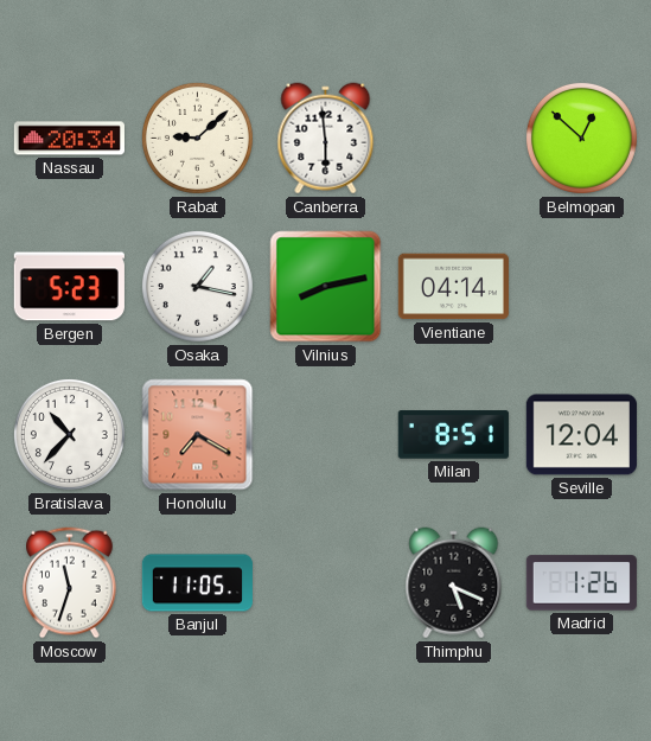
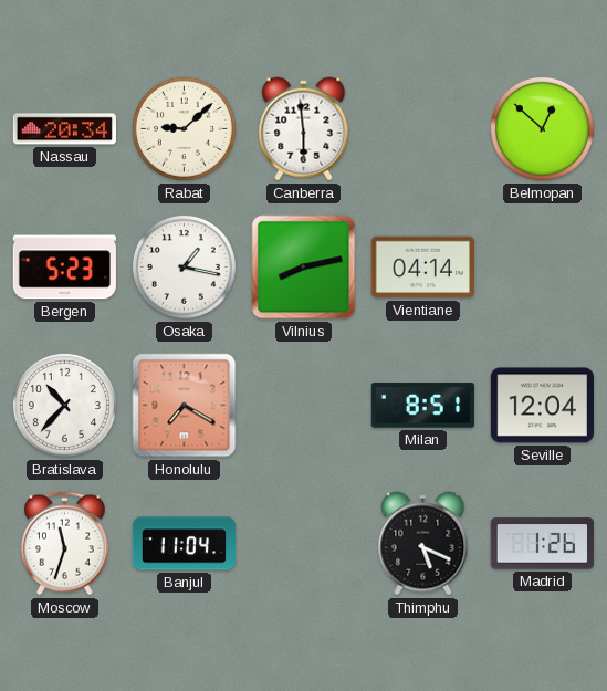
Banjul: 11:05 -> 11:04
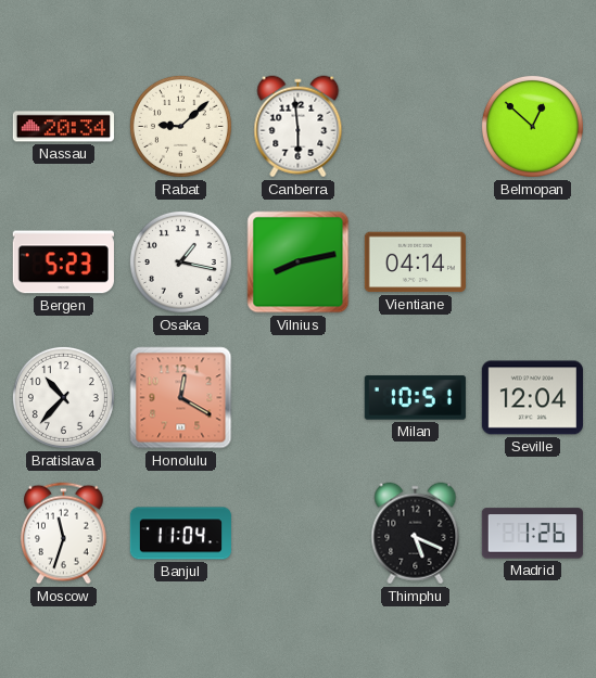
Honolulu: 7:20 -> 12:20
Milan: 8:51 -> 10:51
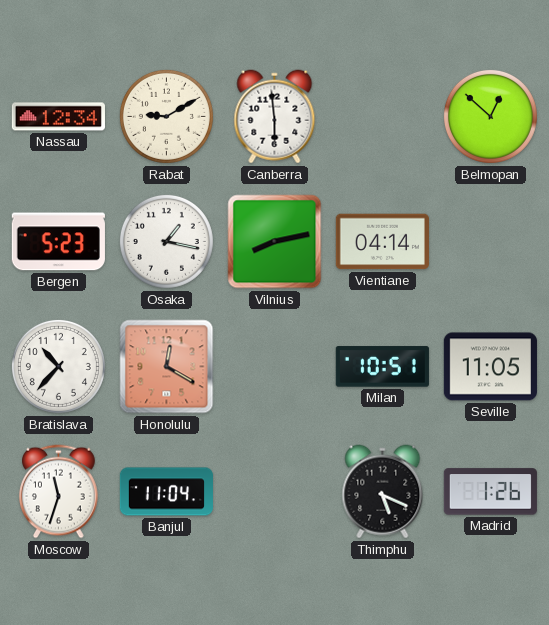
Nassau: 20:34 -> 12:34
Rabat: 9:08 -> 9:10
Seville: 12:04 -> 11:05
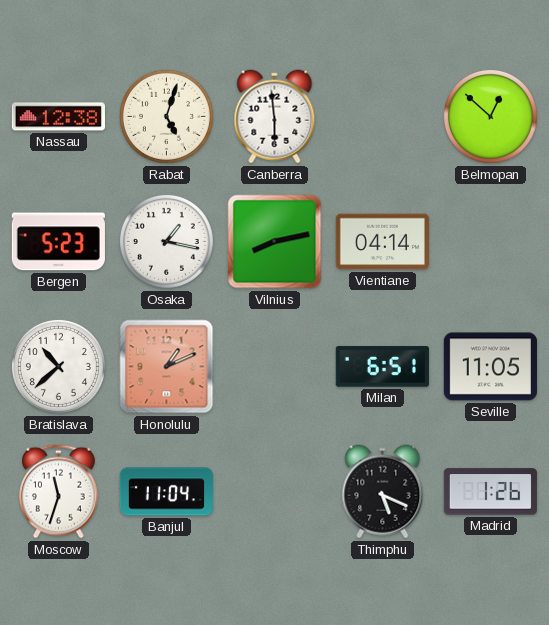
Nassau: 12:34 -> 12:38
Rabat: 9:10 -> 5:03
Bratislava: 10:37 -> 10:38
Honolulu: 12:20 -> 1:11
Milan: 10:51 -> 6:51
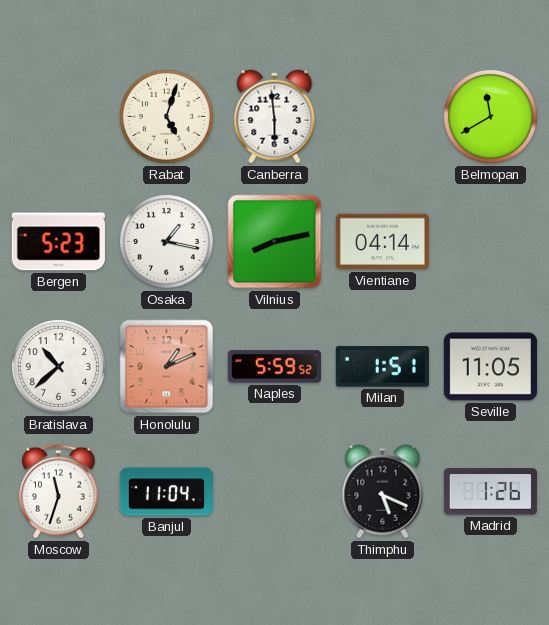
Nassau: 12:38 -> none
Belmopan: 12:52 -> 11:40
Naples: none -> 5:59
Milan: 6:51 -> 1:51
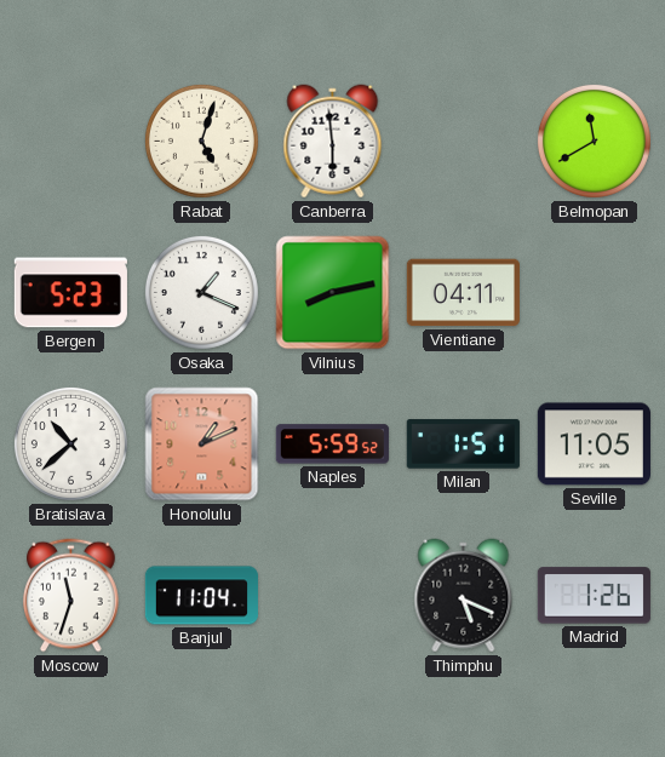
Osaka: 1:17 -> 1:19
Vientiane: 04:14 -> 04:11
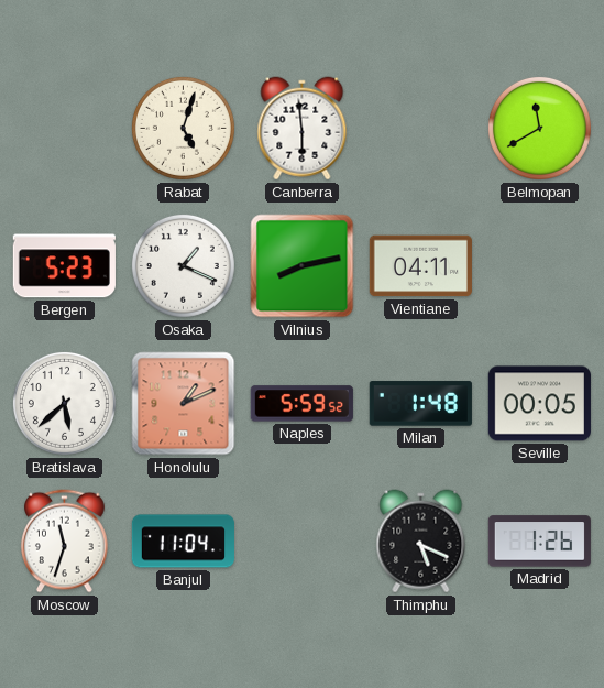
Bratislava: 10:38 -> 5:38
Milan: 1:51 -> 1:48
Seville: 11:05 -> 00:05
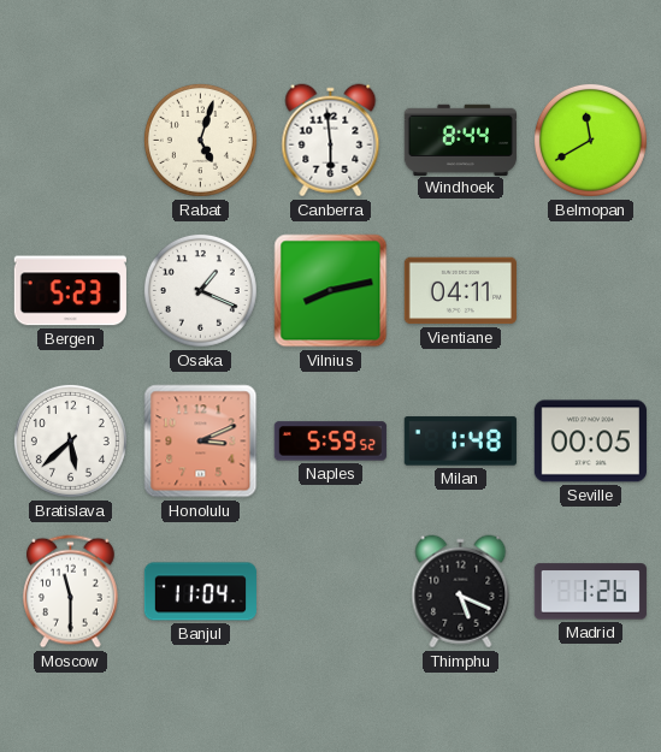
Windhoek: none -> 8:44
Honolulu: 1:11 -> 3:11
Moscow: 11:33 -> 11:30
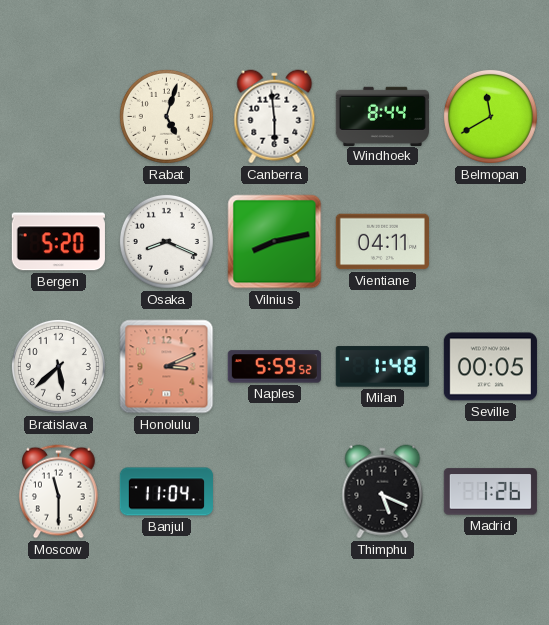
Bergen: 5:23 -> 5:20
Osaka: 1:19 -> 8:19
